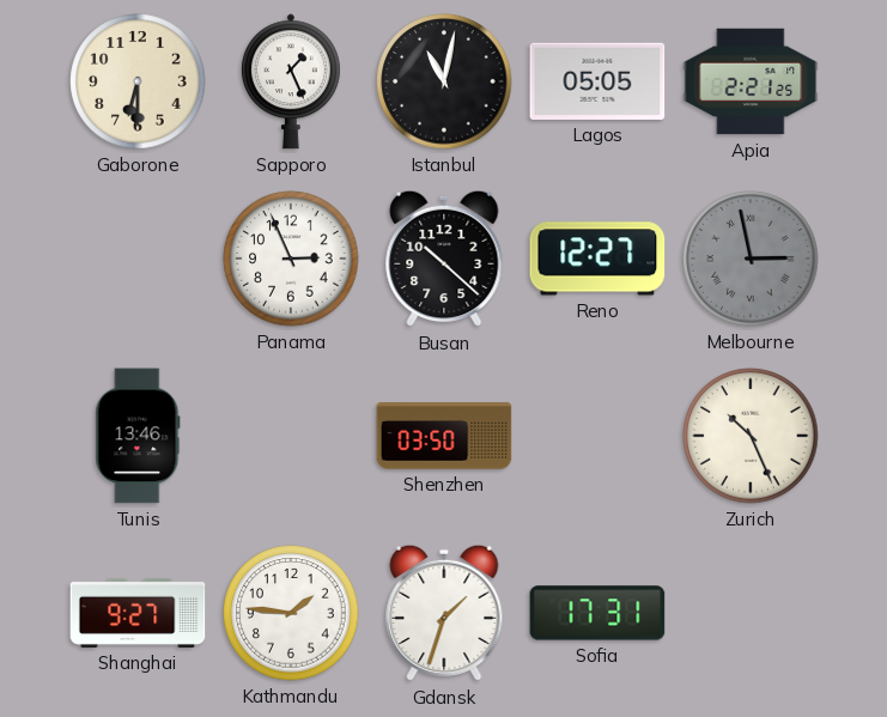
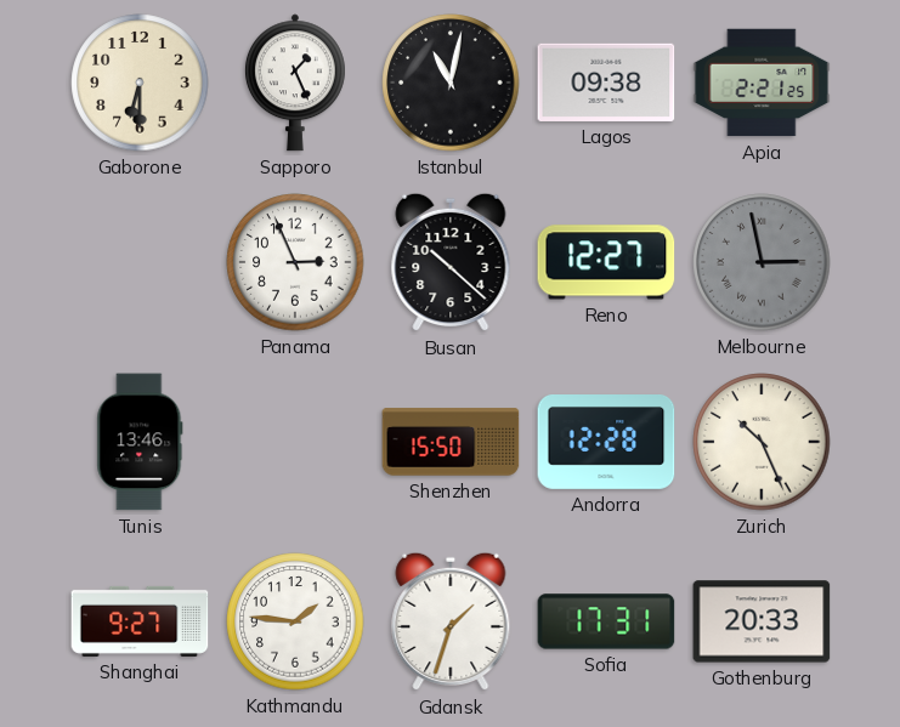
Lagos: 05:05 -> 09:38
Shenzhen: 03:50 -> 15:50
Andorra: none -> 12:28
Gothenburg: none -> 20:33
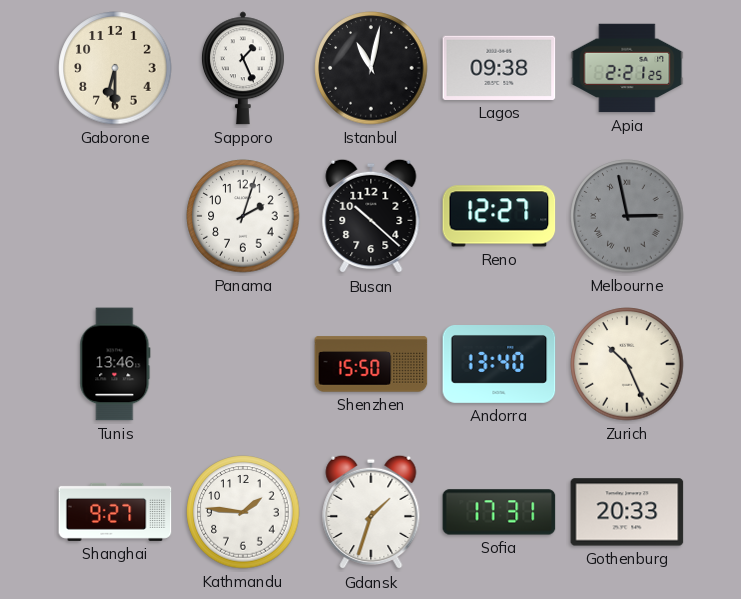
Panama: 2:56 -> 2:03
Andorra: 12:28 -> 13:40
